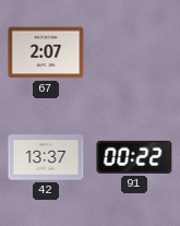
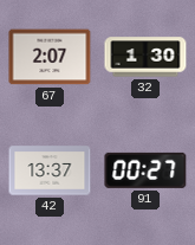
32: none -> 1:30
91: 00:22 -> 00:27
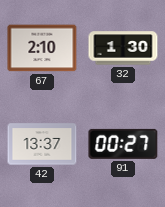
67: 2:07 -> 2:10
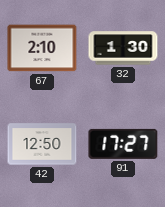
42: 13:37 -> 12:50
91: 00:27 -> 17:27
